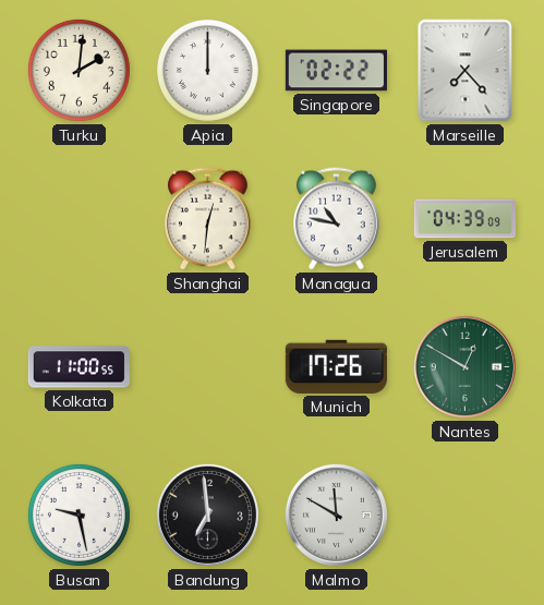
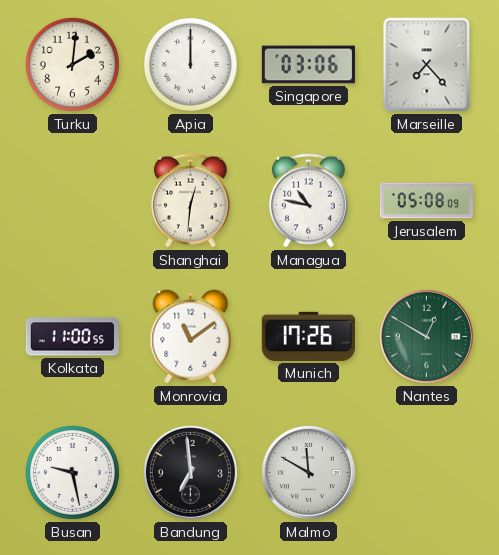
Singapore: 02:22 -> 03:06
Jerusalem: 04:39 -> 05:08
Monrovia: none -> 11:09
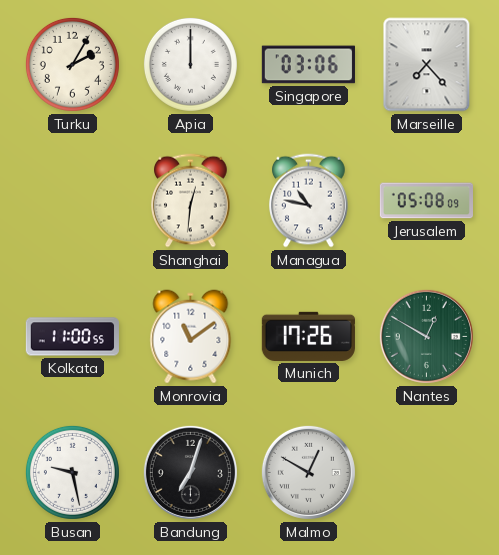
Turku: 2:01 -> 2:05
Bandung: 6:59 -> 7:03
Malmo: 11:50 -> 12:50
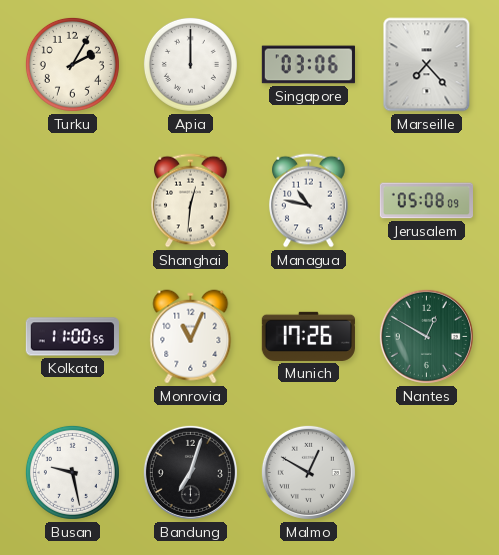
Monrovia: 11:09 -> 11:04
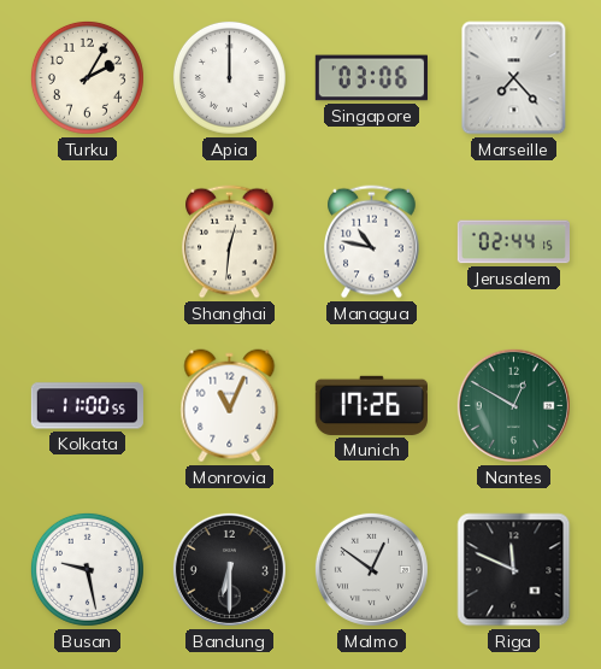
Jerusalem: 05:08 -> 02:44
Bandung: 7:03 -> 6:30
Malmo: 12:50 -> 12:51
Riga: none -> 11:49
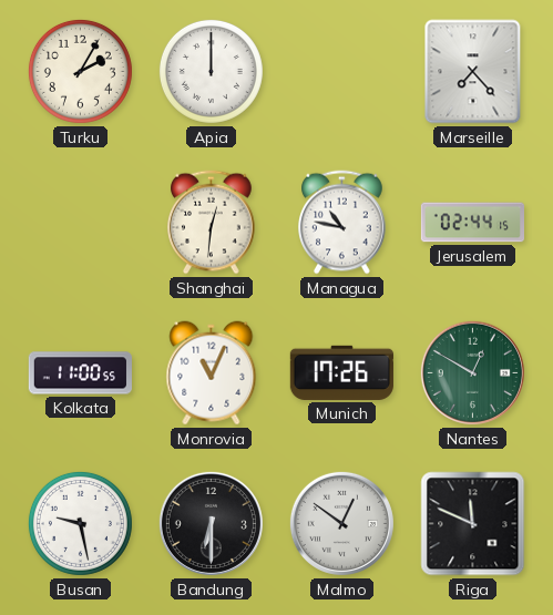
Singapore: 03:06 -> none
